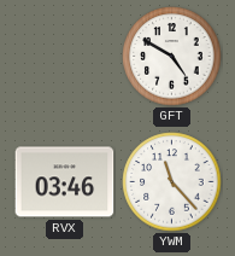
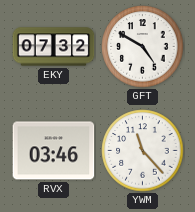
EKY: none -> 07:32
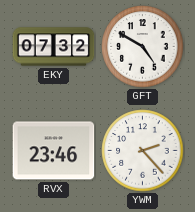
RVX: 03:46 -> 23:46
YWM: 11:23 -> 2:23
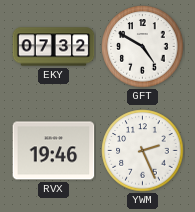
RVX: 23:46 -> 19:46
YWM: 2:23 -> 2:26
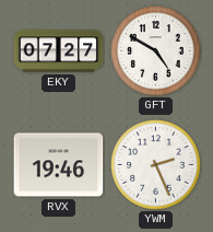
EKY: 07:32 -> 07:27
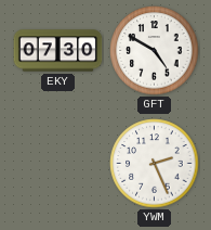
EKY: 07:27 -> 07:30
RVX: 19:46 -> none
